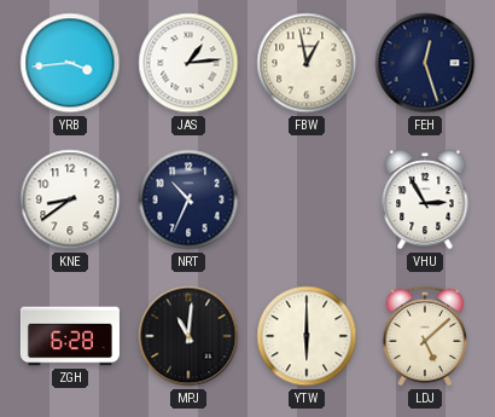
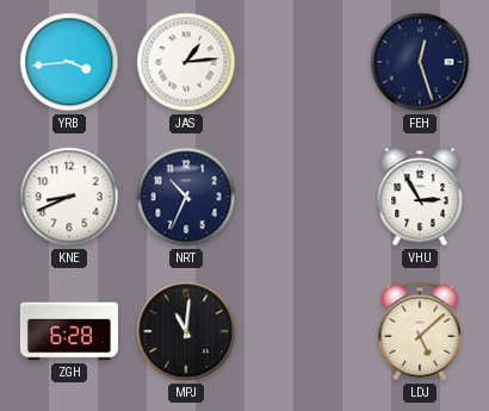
FBW: 12:58 -> none
KNE: 8:39 -> 8:41
YTW: 6:00 -> none
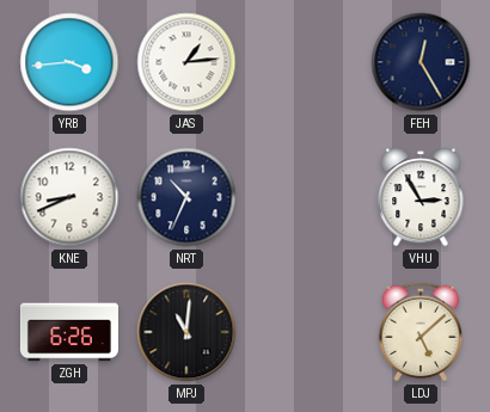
FEH: 12:27 -> 12:25
ZGH: 6:28 -> 6:26
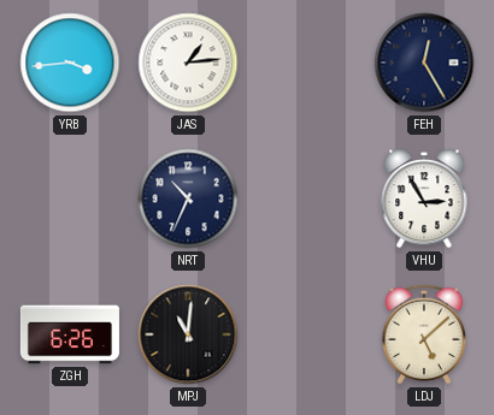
KNE: 8:41 -> none
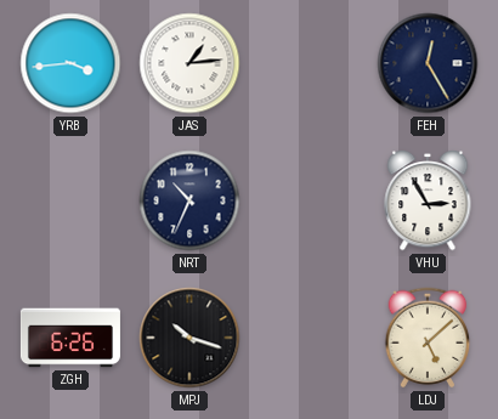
MPJ: 11:01 -> 10:18
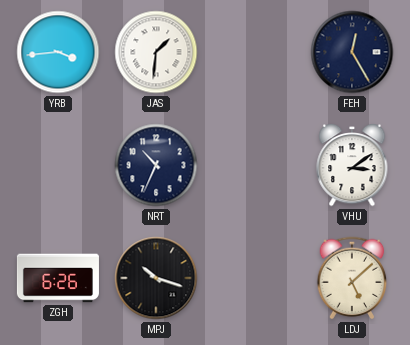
JAS: 1:14 -> 1:31
VHU: 2:55 -> 3:09
